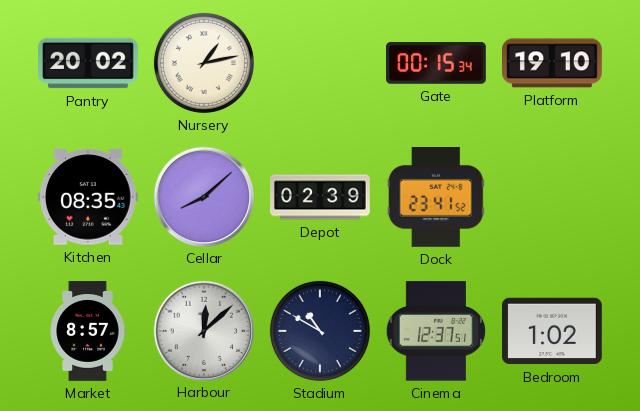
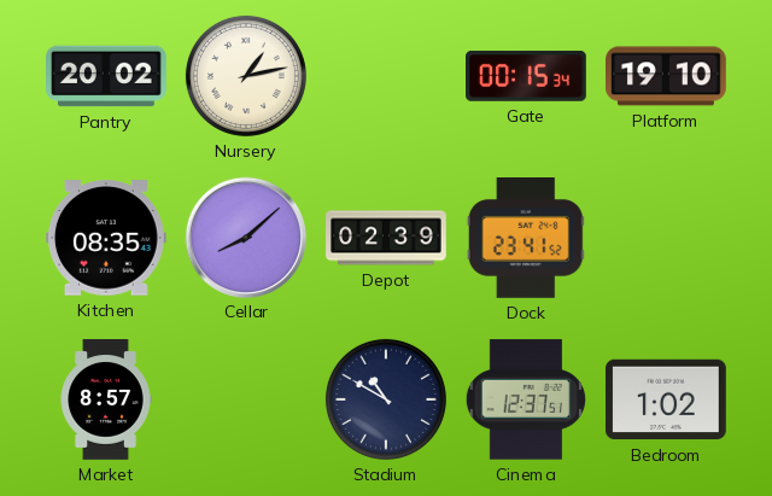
Harbour: 12:08 -> none
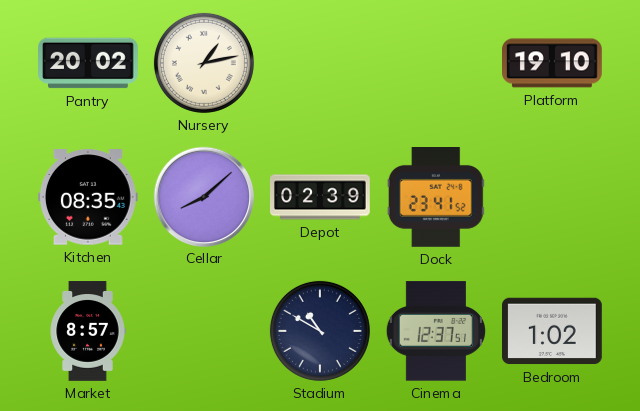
Gate: 00:15 -> none
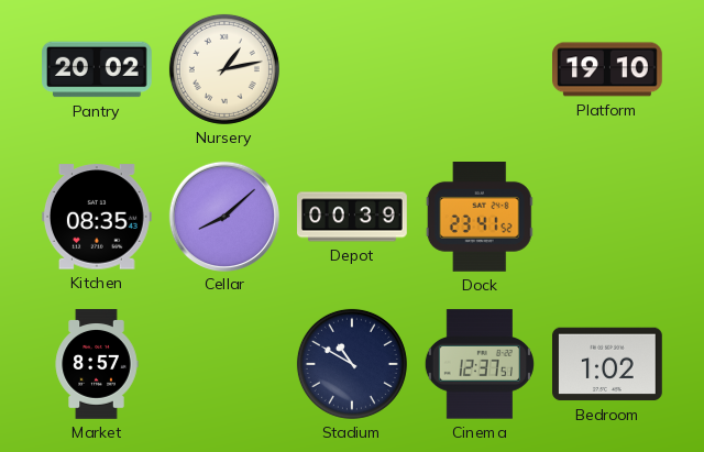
Depot: 02:39 -> 00:39
